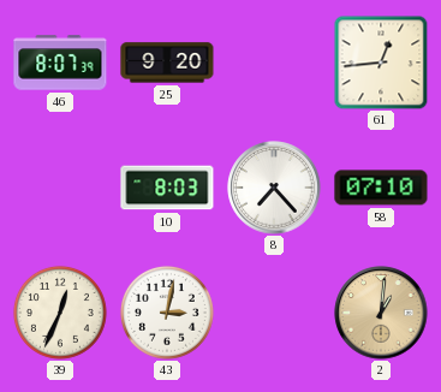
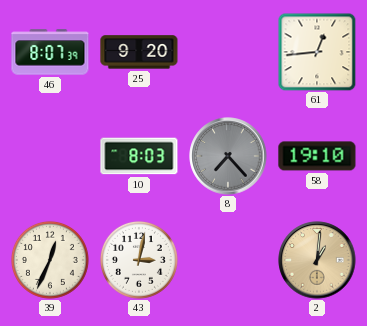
8 dial: white -> grey
58: 07:10 -> 19:10
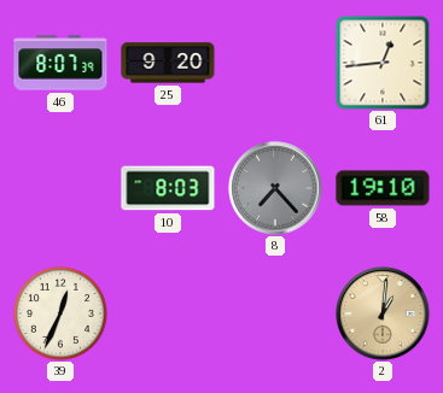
43: 3:02 -> none
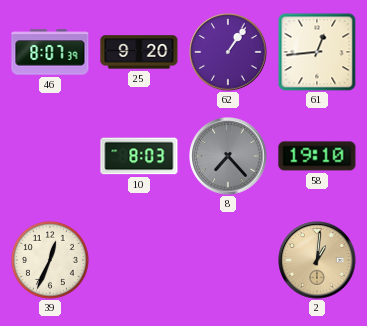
62: none -> 1:06
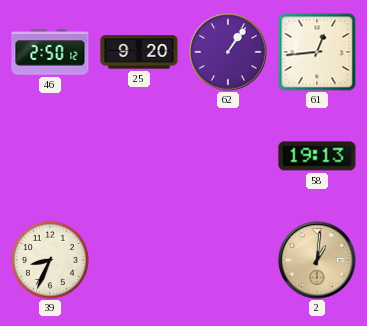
46: 8:07 -> 2:50
10: 8:03 -> none
8: 7:23 -> none
58: 19:10 -> 19:13
39: 12:34 -> 8:34
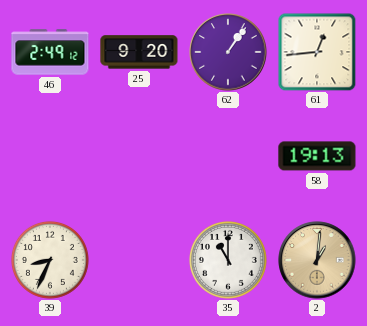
46: 2:50 -> 2:49
35: none -> 11:00
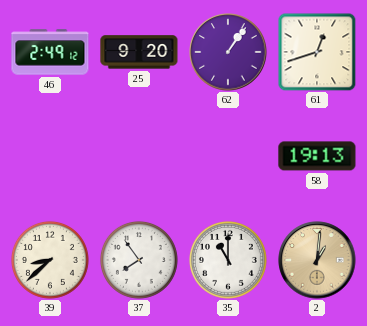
61: 12:44 -> 12:42
39: 8:34 -> 8:38
37: none -> 7:54
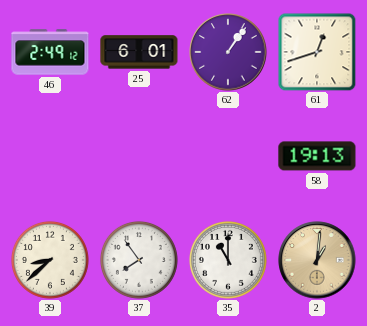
25: 9:20 -> 6:01
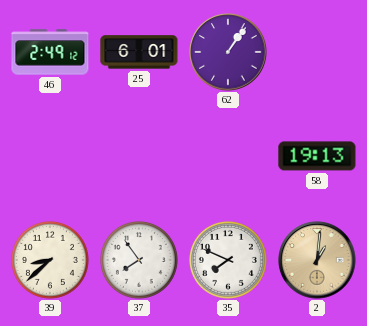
61: 12:42 -> none
35: 11:00 -> 7:49
